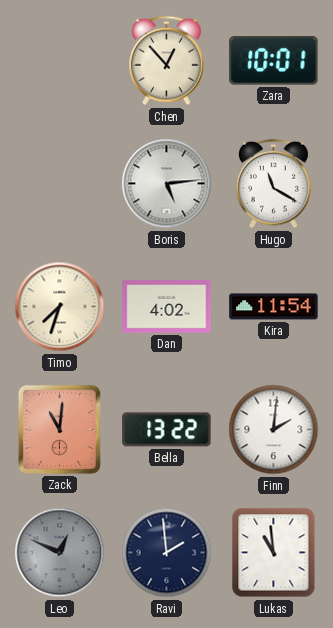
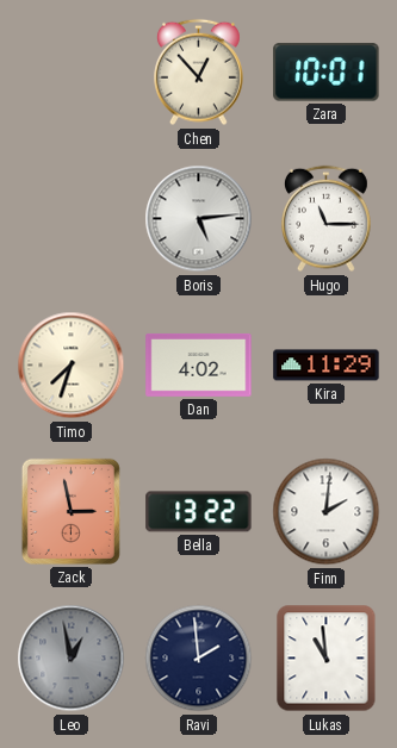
Hugo: 11:20 -> 11:15
Kira: 11:54 -> 11:29
Zack: 11:01 -> 2:58
Leo: 12:49 -> 12:58
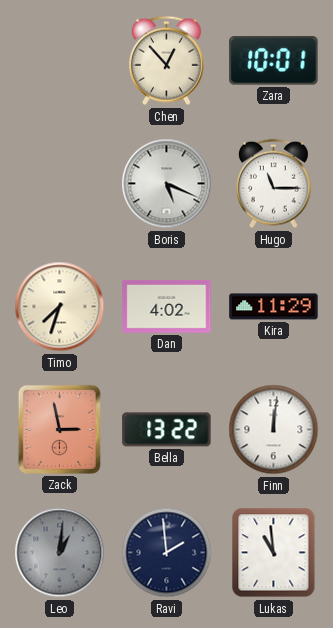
Boris: 5:14 -> 5:19
Finn: 2:01 -> 12:01
Leo: 12:58 -> 1:01
